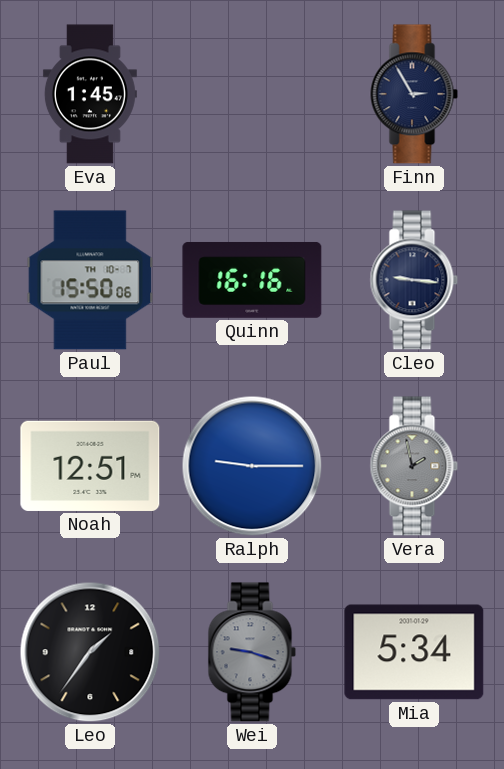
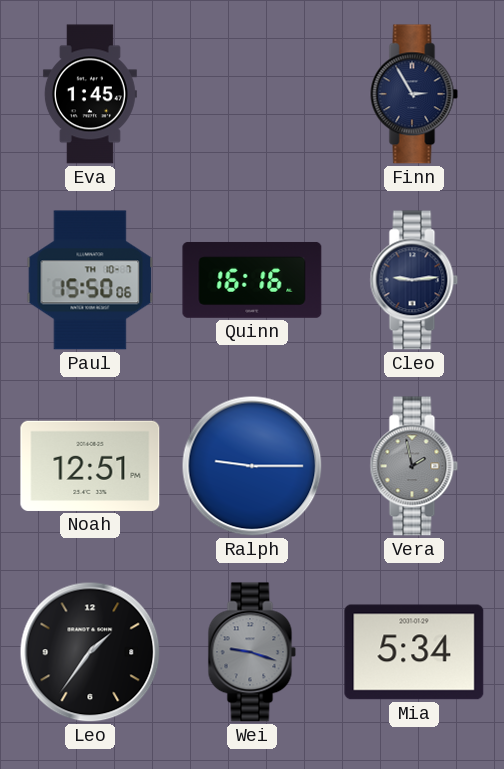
Cleo: 9:16 -> 9:14
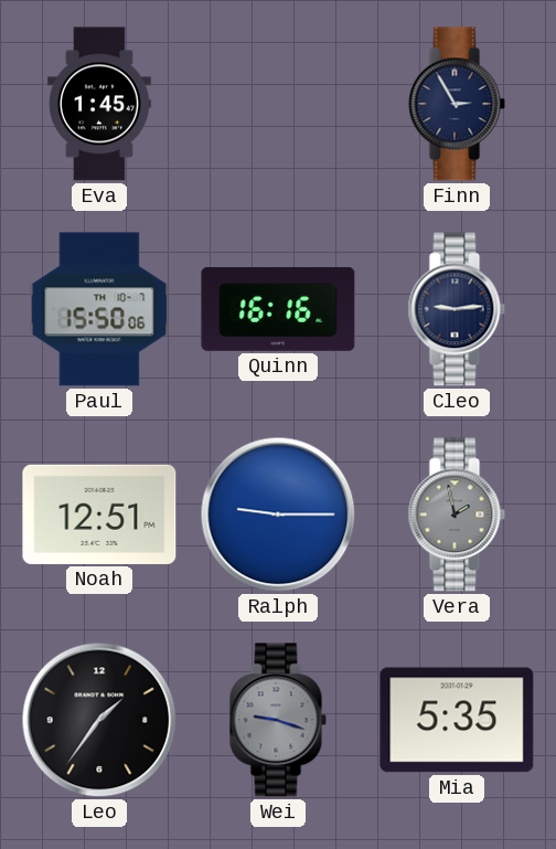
Mia: 5:34 -> 5:35
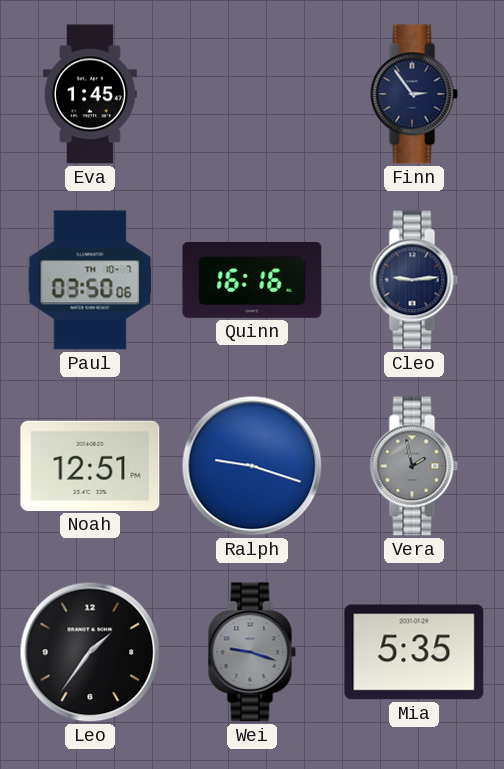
Finn: 2:55 -> 2:54
Paul: 15:50 -> 03:50
Ralph: 9:15 -> 9:18
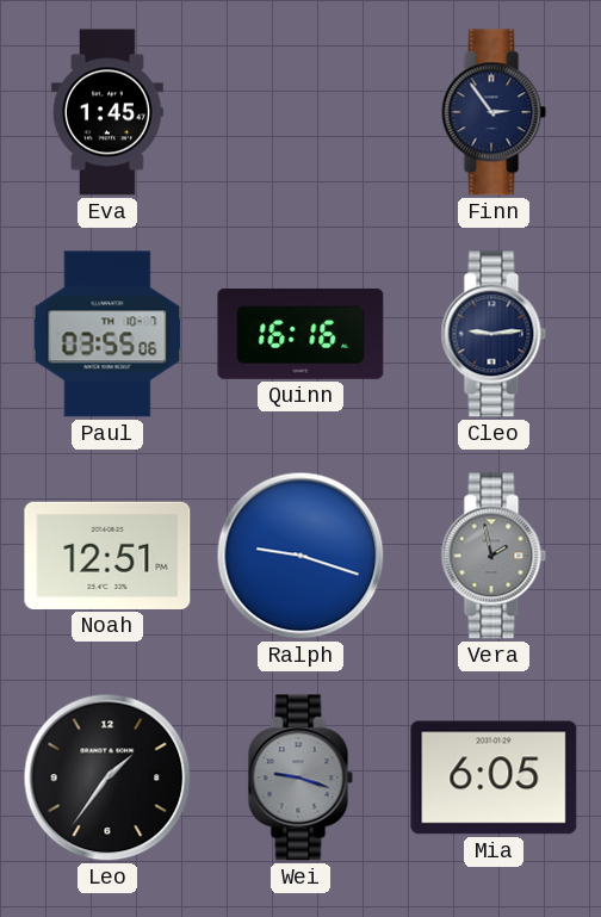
Paul: 03:50 -> 03:55
Mia: 5:35 -> 6:05
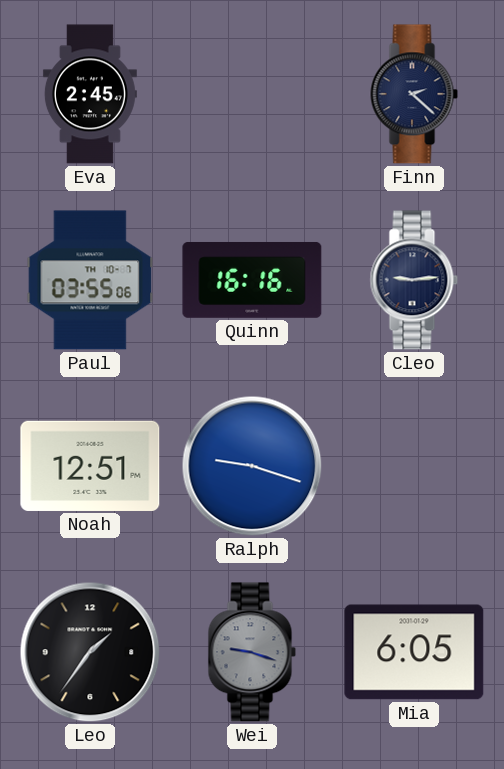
Eva: 1:45 -> 2:45
Finn: 2:54 -> 2:22
Vera: 1:58 -> none
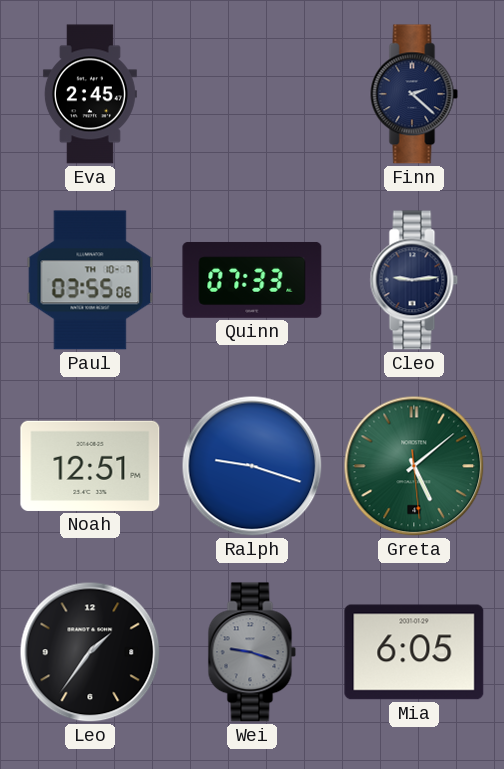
Quinn: 16:16 -> 07:33
Greta: none -> 5:08
